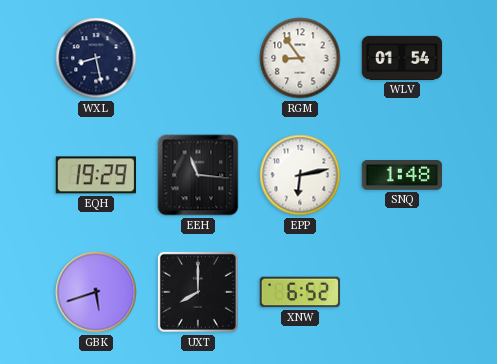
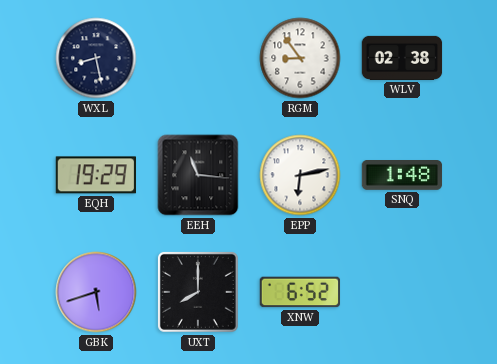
WLV: 01:54 -> 02:38
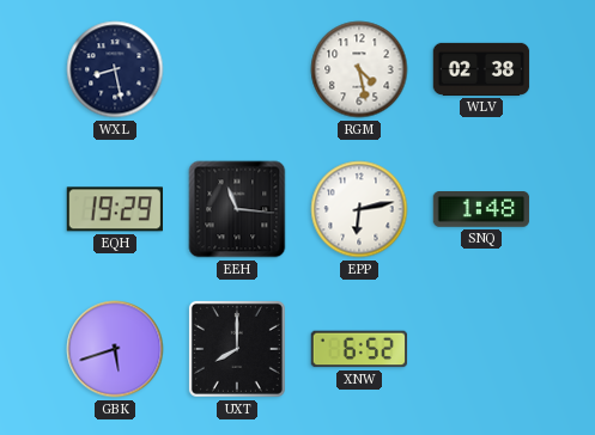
RGM: 8:54 -> 4:28
